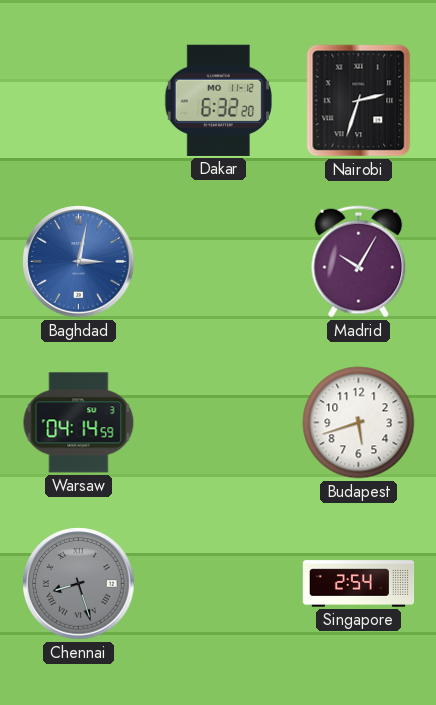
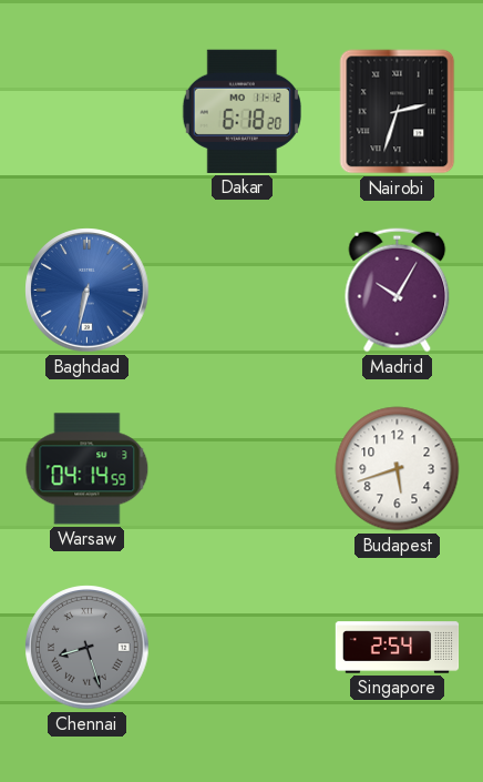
Dakar: 6:32 -> 6:18
Baghdad: 3:02 -> 6:32
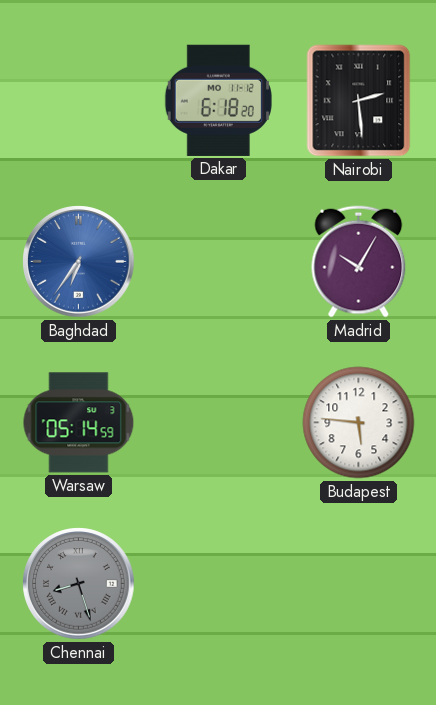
Nairobi: 2:33 -> 2:29
Baghdad: 6:32 -> 6:36
Warsaw: 04:14 -> 05:14
Budapest: 5:42 -> 5:46
Singapore: 2:54 -> none
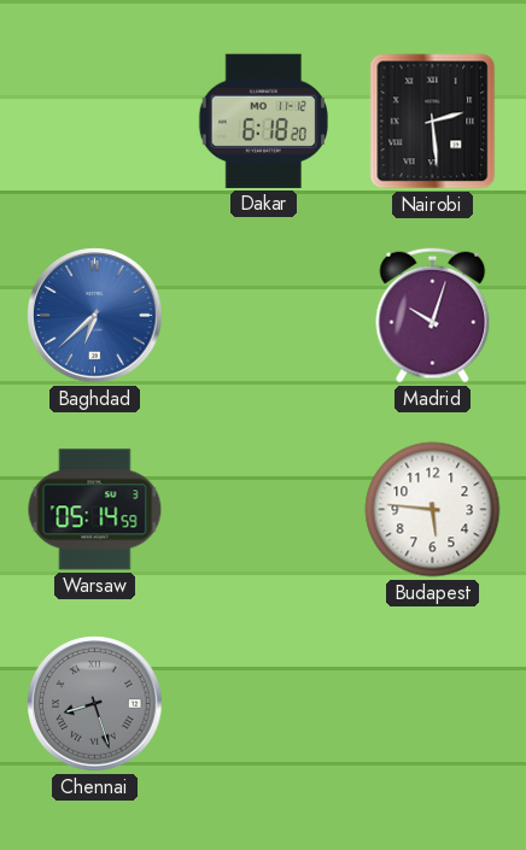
Baghdad: 6:36 -> 6:38
Madrid: 10:05 -> 10:03
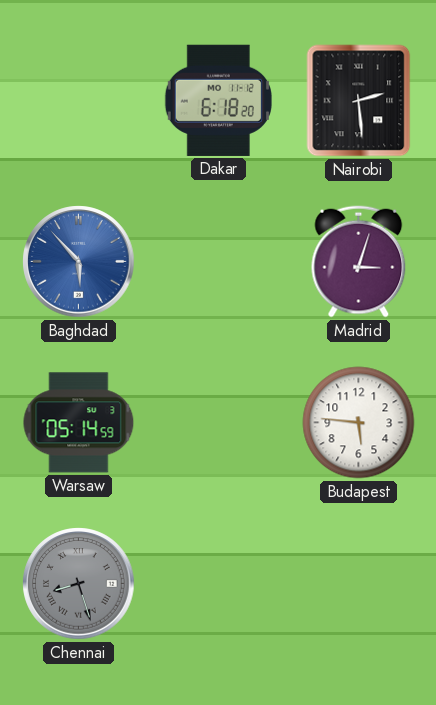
Baghdad: 6:38 -> 5:53
Madrid: 10:03 -> 3:03
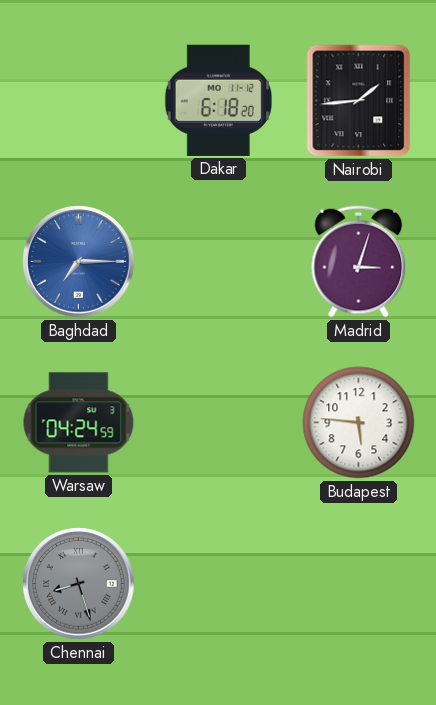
Nairobi: 2:29 -> 1:44
Baghdad: 5:53 -> 7:15
Warsaw: 05:14 -> 04:24
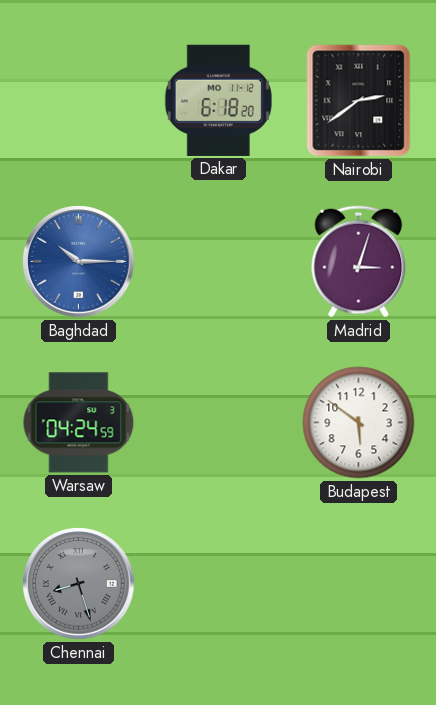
Nairobi: 1:44 -> 2:39
Baghdad: 7:15 -> 10:15
Budapest: 5:46 -> 5:51
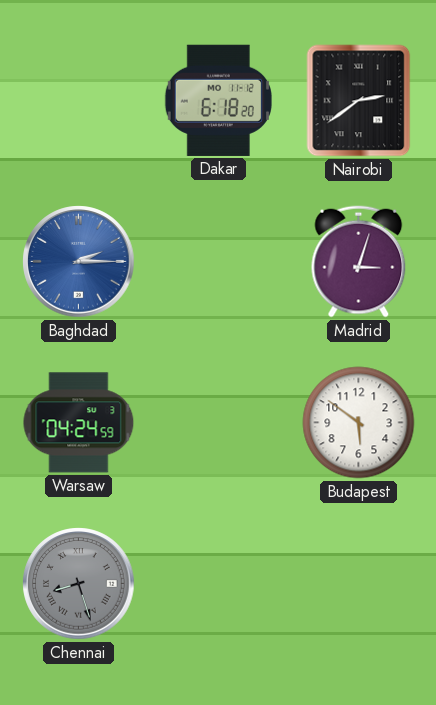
Baghdad: 10:15 -> 2:15
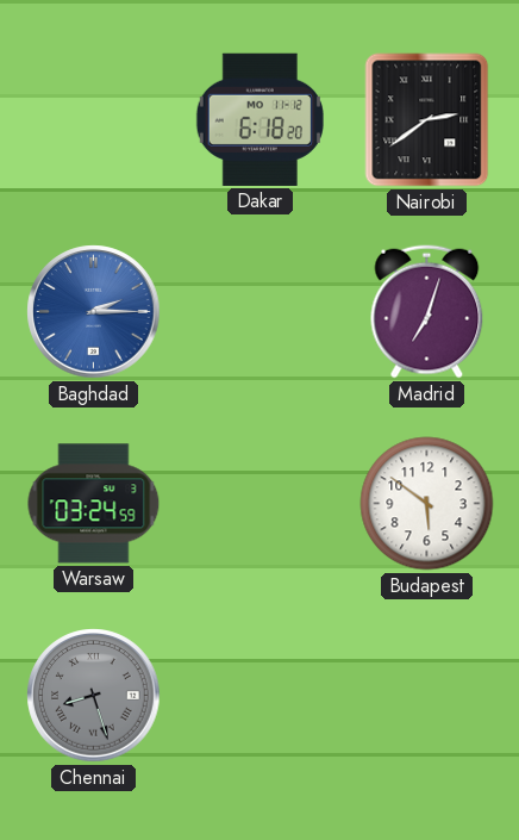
Madrid: 3:03 -> 7:03
Warsaw: 04:24 -> 03:24
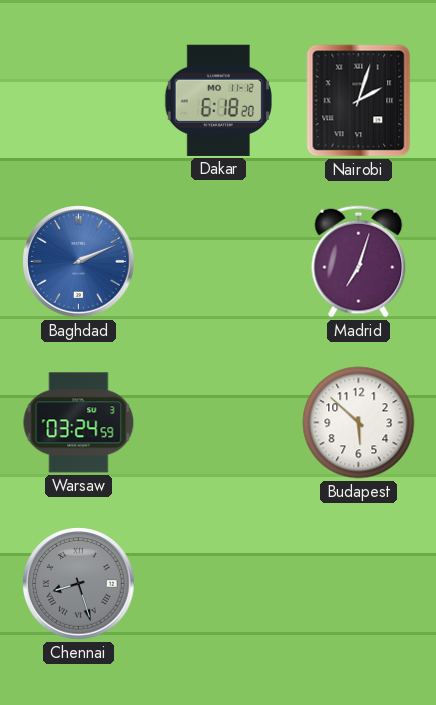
Nairobi: 2:39 -> 2:03
Baghdad: 2:15 -> 2:11
Budapest: 5:51 -> 5:52
